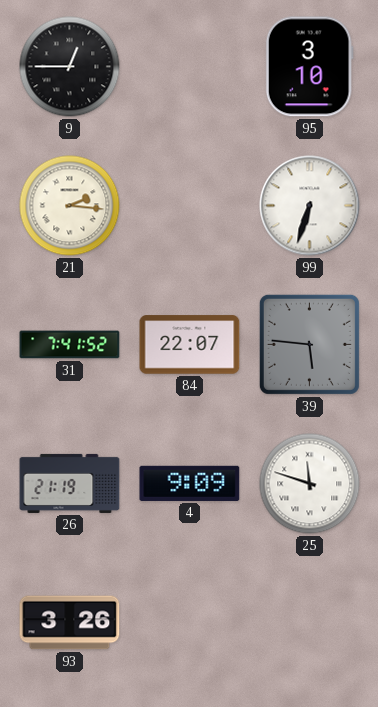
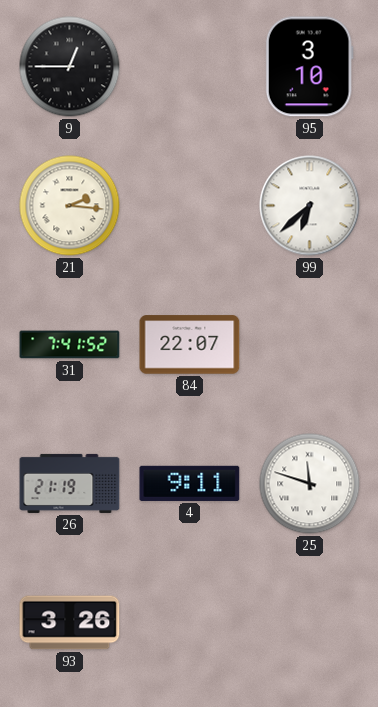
99: 6:33 -> 6:38
39: 5:46 -> none
4: 9:09 -> 9:11
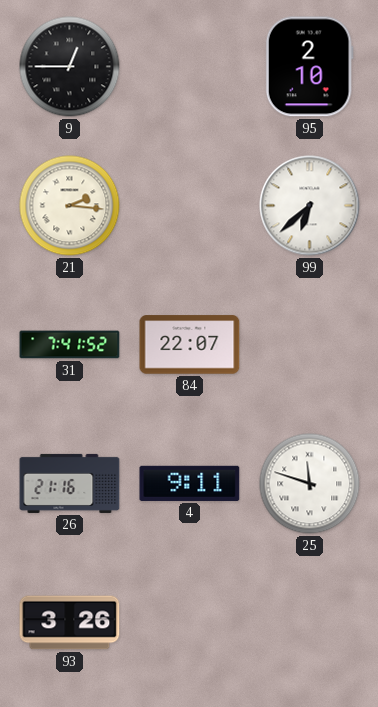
95: 3:10 -> 2:10
26: 21:19 -> 21:16
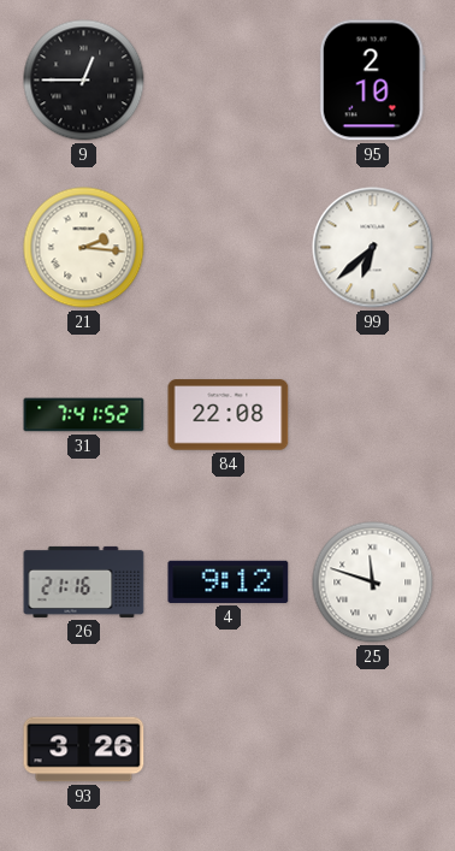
84: 22:07 -> 22:08
4: 9:11 -> 9:12
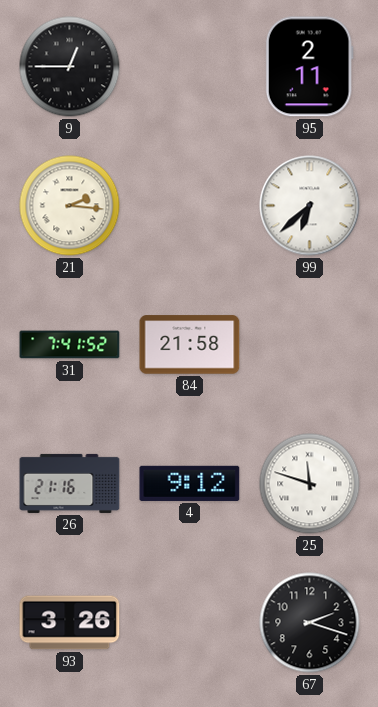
95: 2:10 -> 2:11
84: 22:08 -> 21:58
67: none -> 2:18
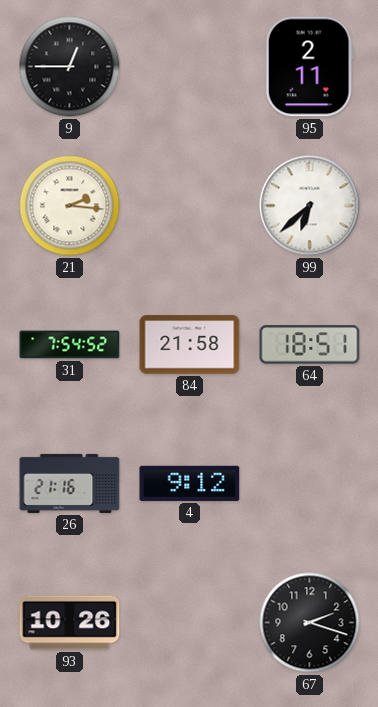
31: 7:41 -> 7:54
64: none -> 18:51
25: 11:48 -> none
93: 3:26 -> 10:26
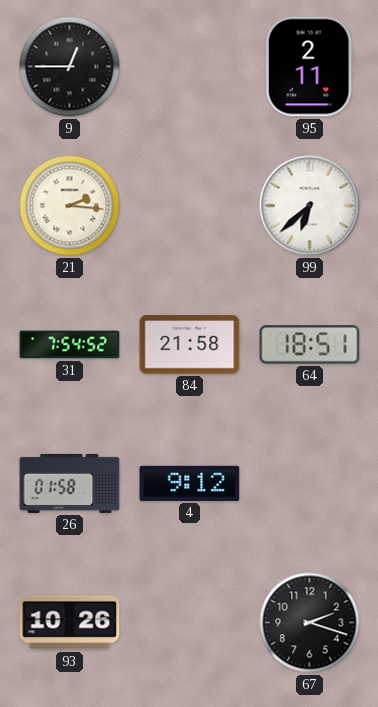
26: 21:16 -> 01:58
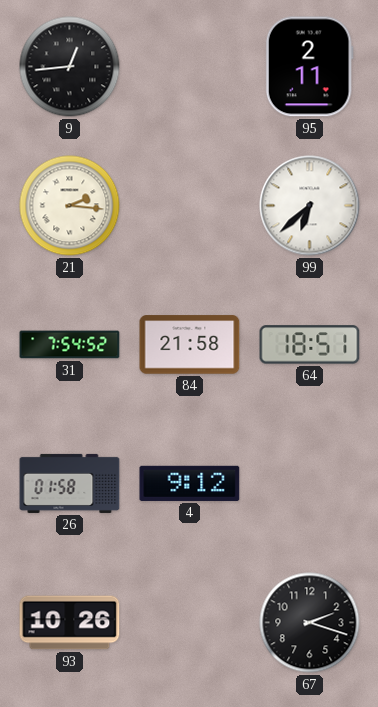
9: 12:45 -> 12:44
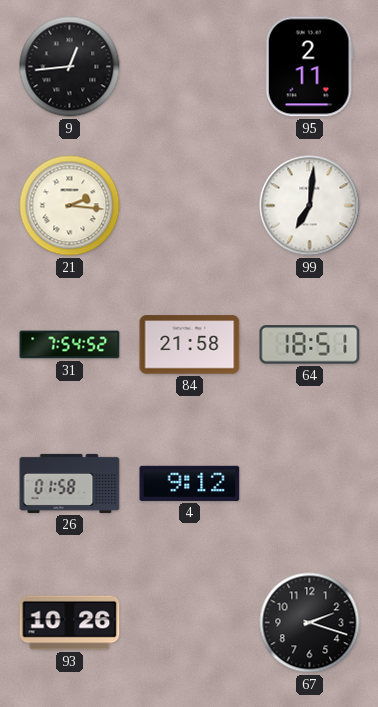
99: 6:38 -> 7:01
